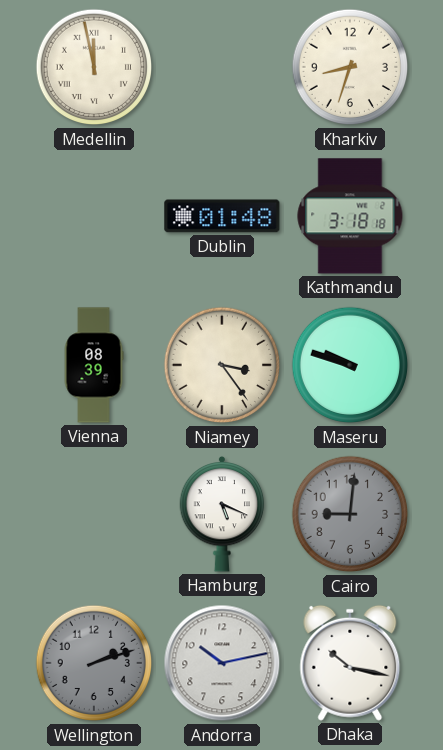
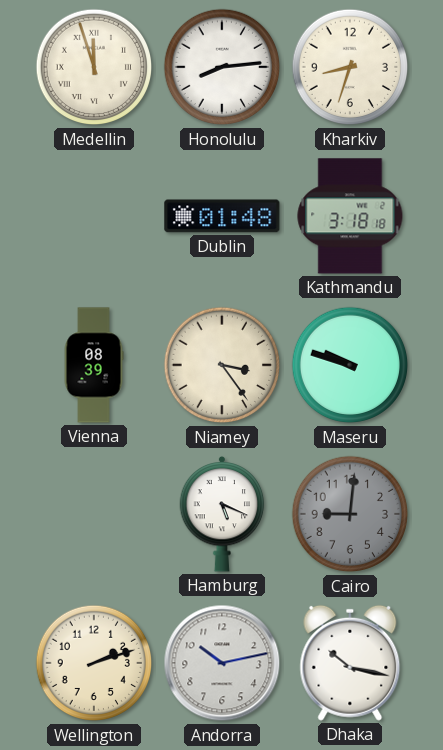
Medellin: 11:58 -> 11:57
Honolulu: none -> 8:14
Wellington dial: grey -> cream
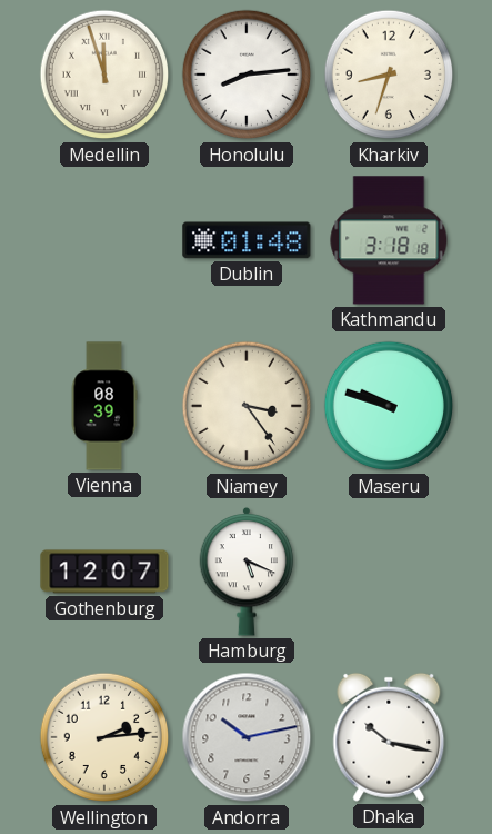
Gothenburg: none -> 12:07
Cairo: 9:01 -> none
Wellington: 2:12 -> 2:14
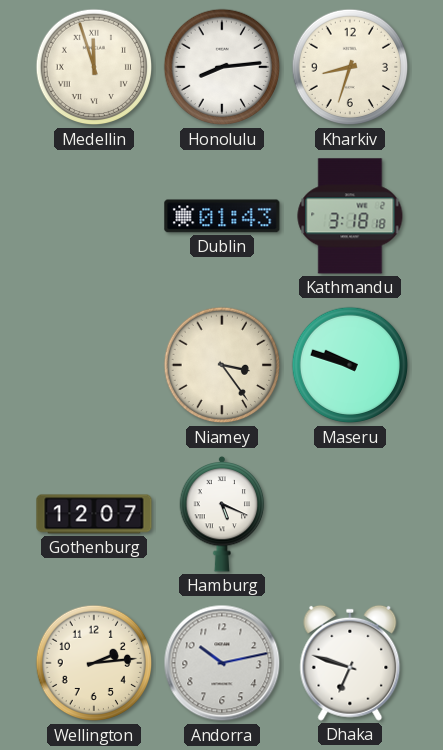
Dublin: 01:48 -> 01:43
Vienna: 08:39 -> none
Dhaka: 10:17 -> 6:48
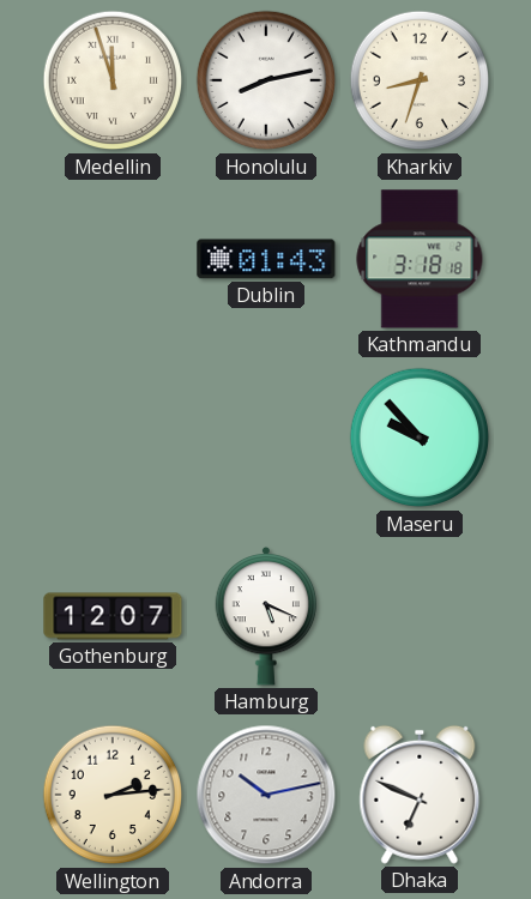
Honolulu: 8:14 -> 8:13
Niamey: 3:24 -> none
Maseru: 9:48 -> 9:53
Dhaka: 6:48 -> 6:49
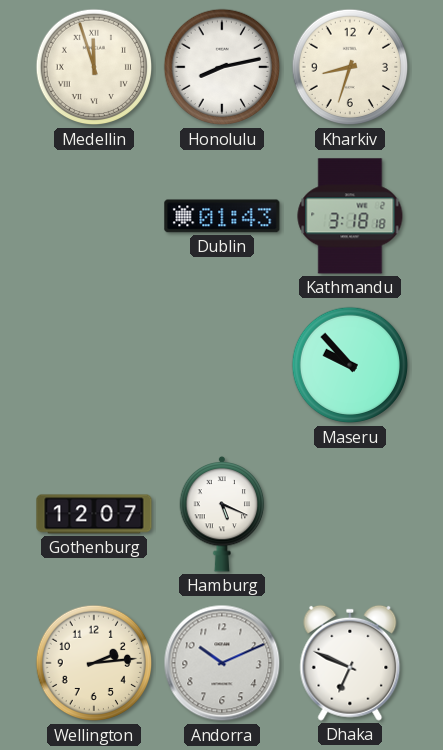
Andorra: 10:13 -> 10:11
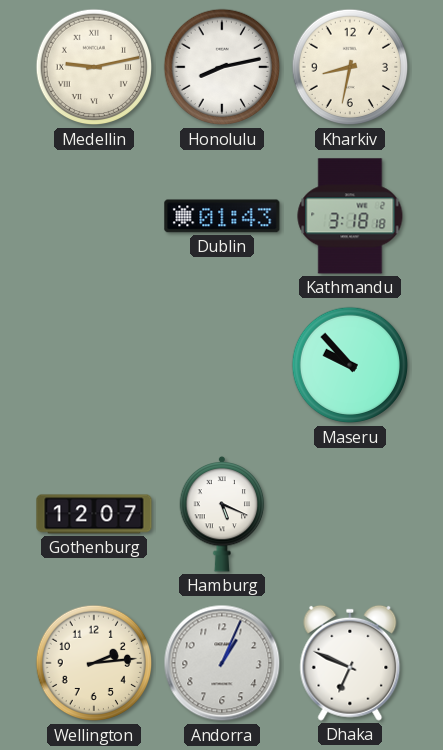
Medellin: 11:57 -> 9:13
Kharkiv: 8:33 -> 8:32
Andorra: 10:11 -> 1:04
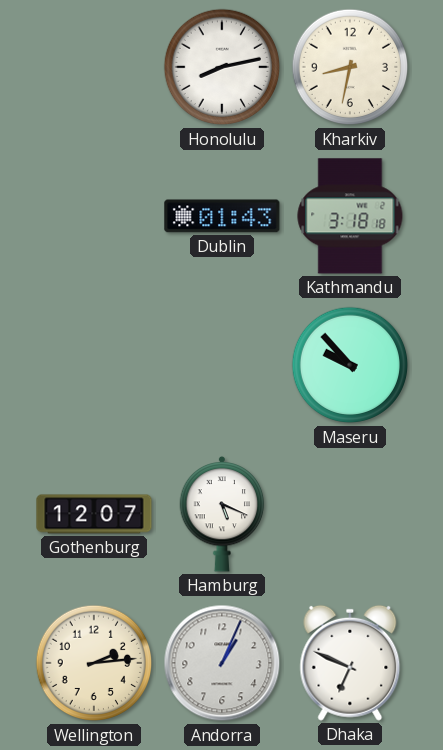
Medellin: 9:13 -> none
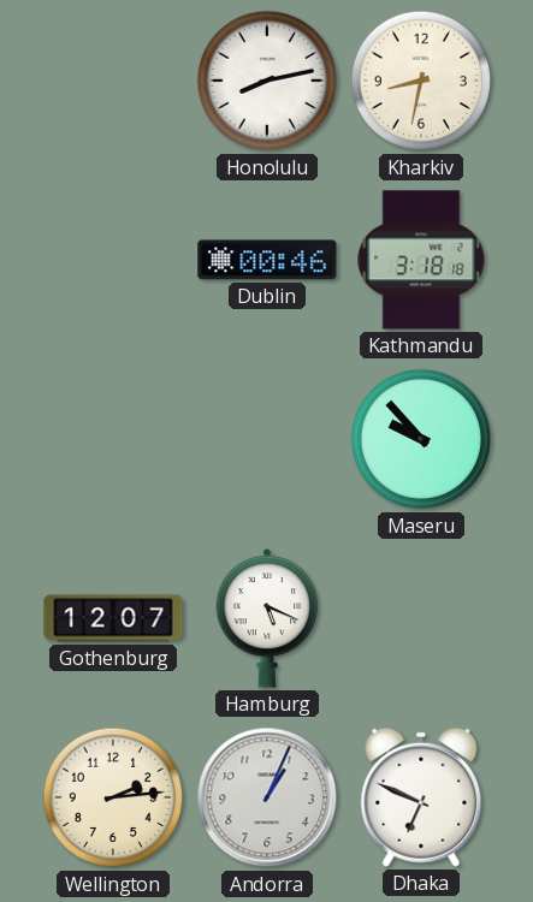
Dublin: 01:43 -> 00:46
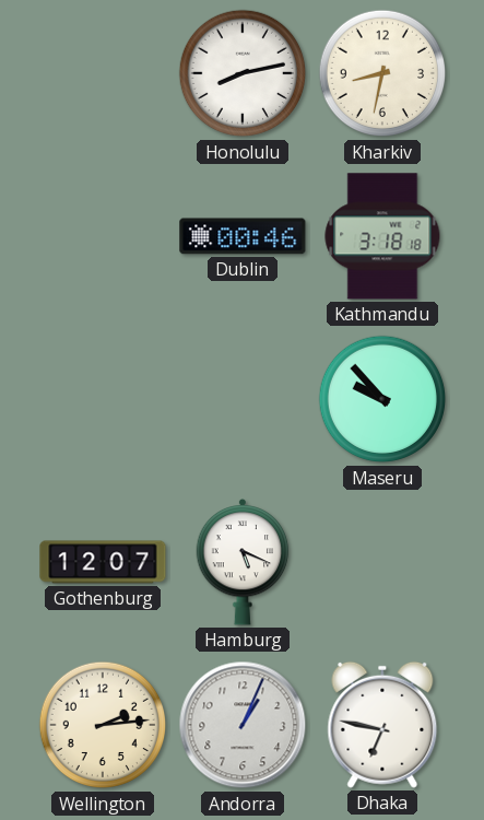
Dhaka: 6:49 -> 6:47
